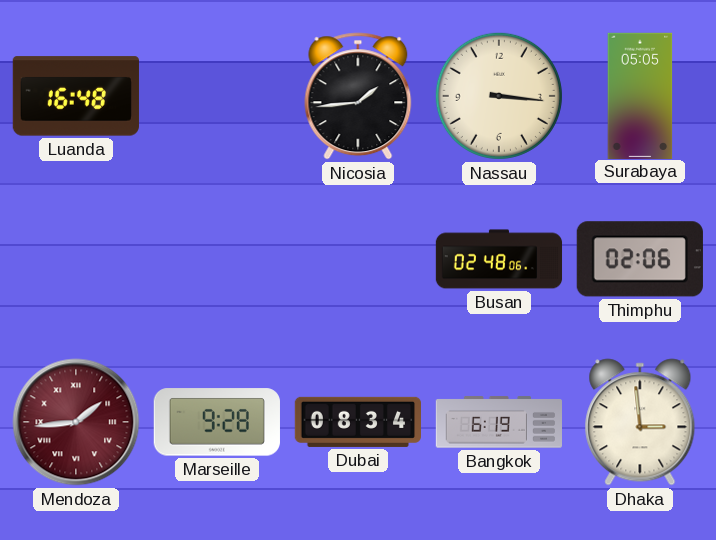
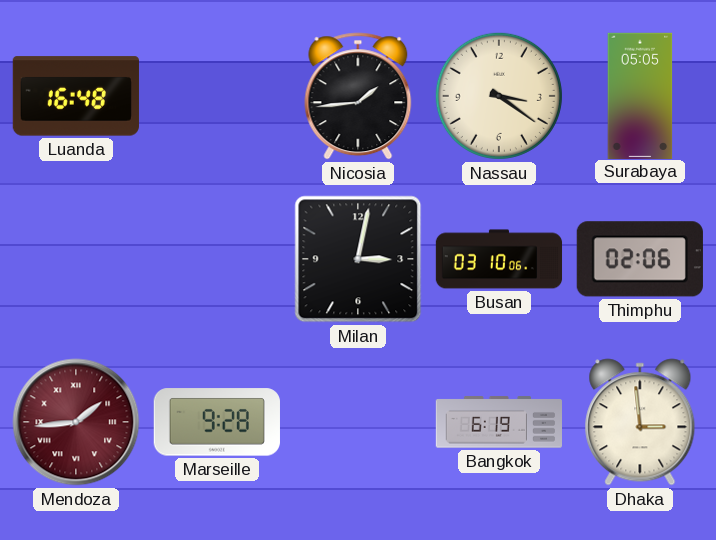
Nassau: 3:16 -> 3:21
Milan: none -> 3:02
Busan: 02:48 -> 03:10
Dubai: 08:34 -> none
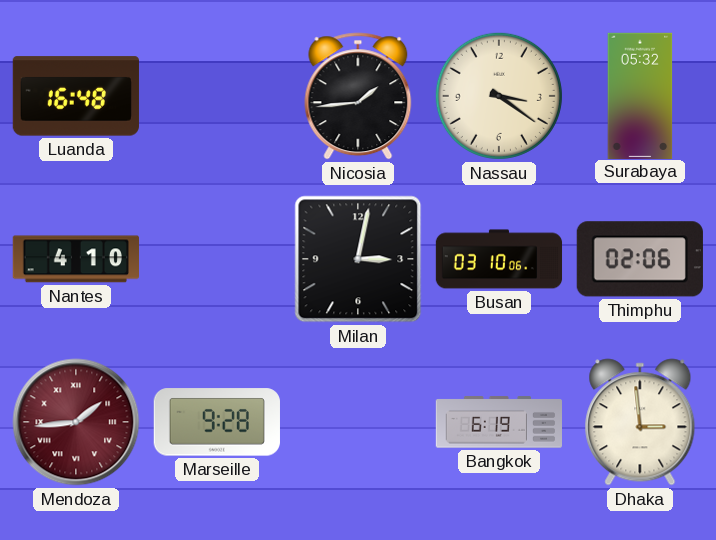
Surabaya: 05:05 -> 05:32
Nantes: none -> 4:10
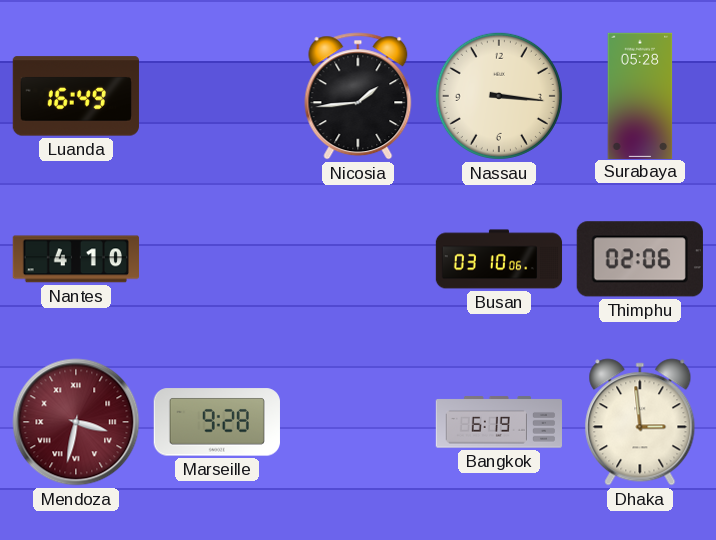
Luanda: 16:48 -> 16:49
Nassau: 3:21 -> 3:16
Surabaya: 05:32 -> 05:28
Milan: 3:02 -> none
Mendoza: 1:44 -> 3:32
